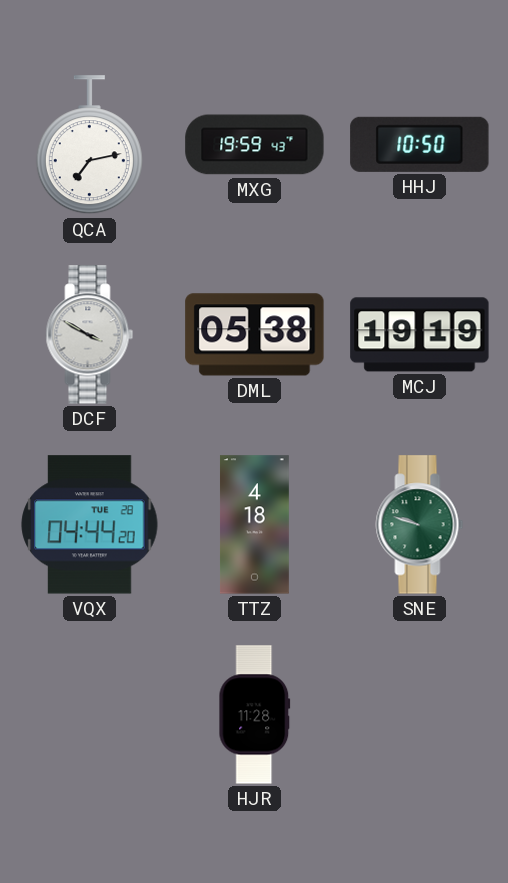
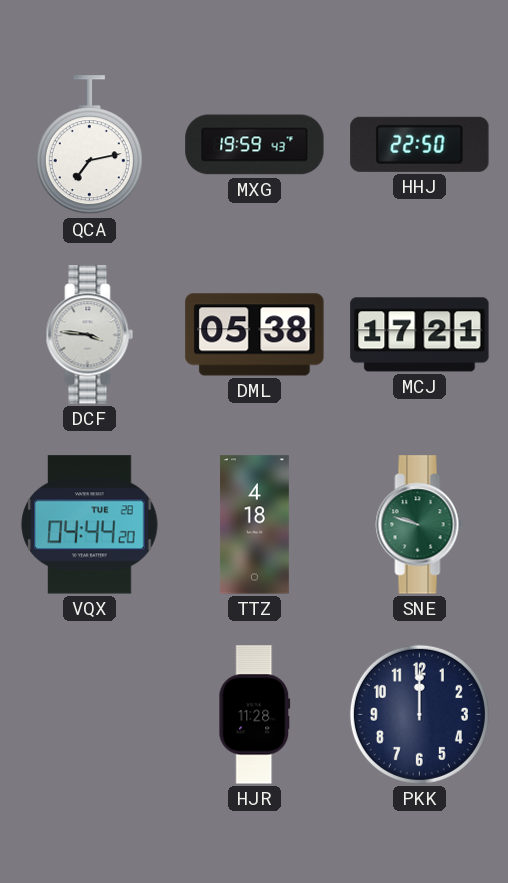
HHJ: 10:50 -> 22:50
DCF: 3:50 -> 3:46
MCJ: 19:19 -> 17:21
PKK: none -> 12:00
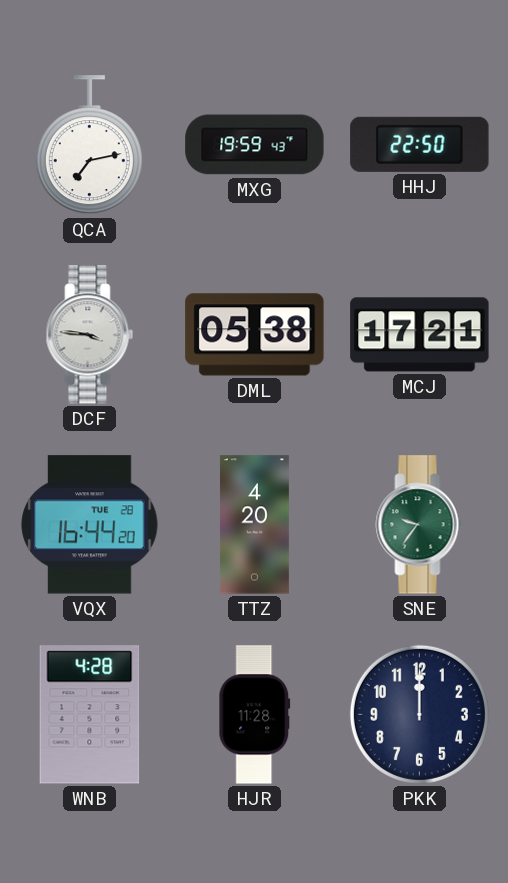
VQX: 04:44 -> 16:44
TTZ: 4:18 -> 4:20
SNE: 9:48 -> 9:36
WNB: none -> 4:28
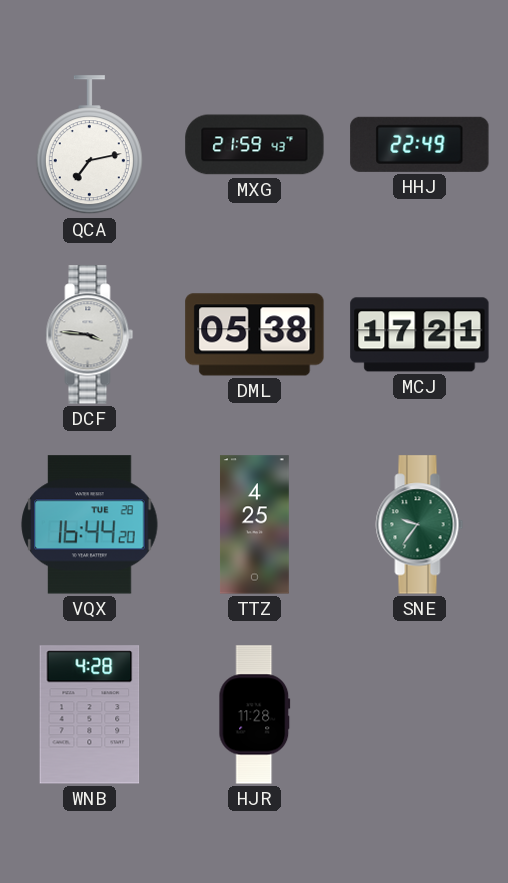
MXG: 19:59 -> 21:59
HHJ: 22:50 -> 22:49
TTZ: 4:20 -> 4:25
PKK: 12:00 -> none
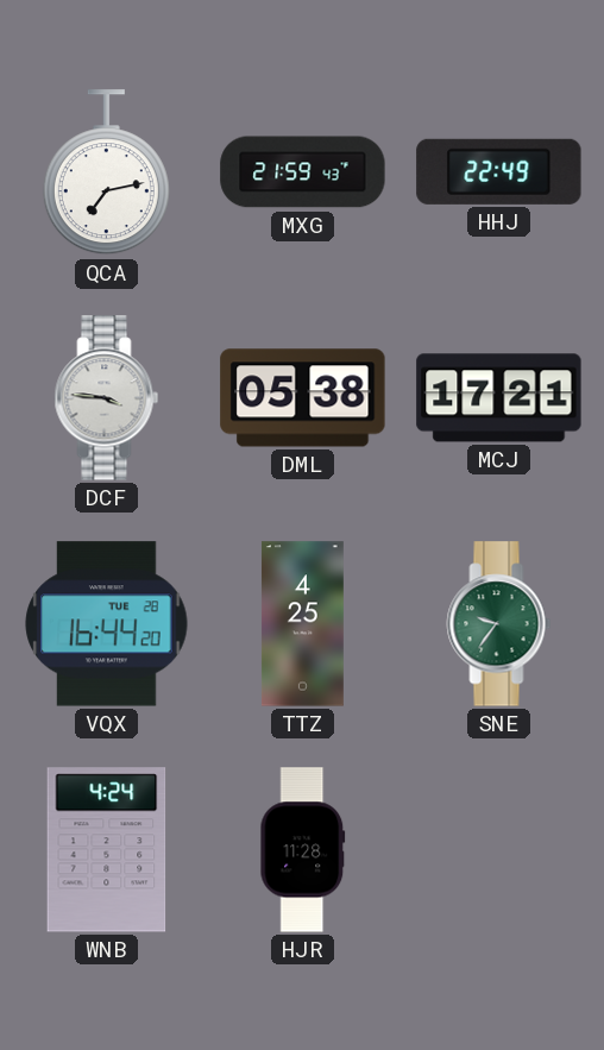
WNB: 4:28 -> 4:24
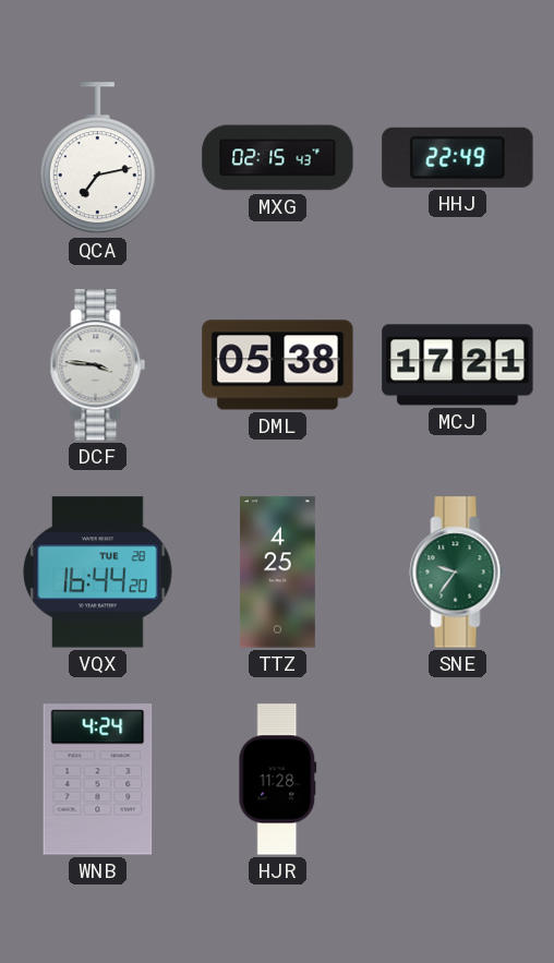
MXG: 21:59 -> 02:15
